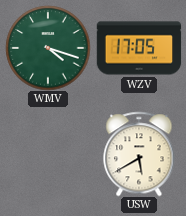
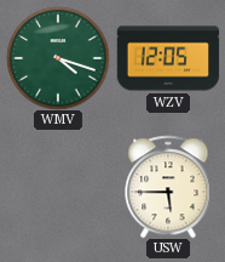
WZV: 17:05 -> 12:05
USW: 5:40 -> 5:45
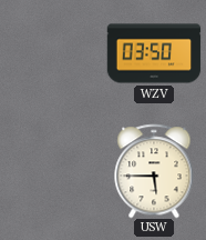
WMV: 4:18 -> none
WZV: 12:05 -> 03:50
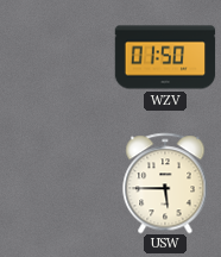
WZV: 03:50 -> 01:50
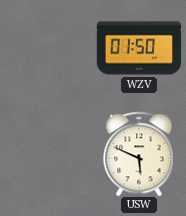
USW: 5:45 -> 5:49
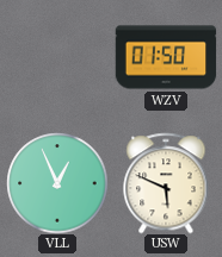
VLL: none -> 12:56
